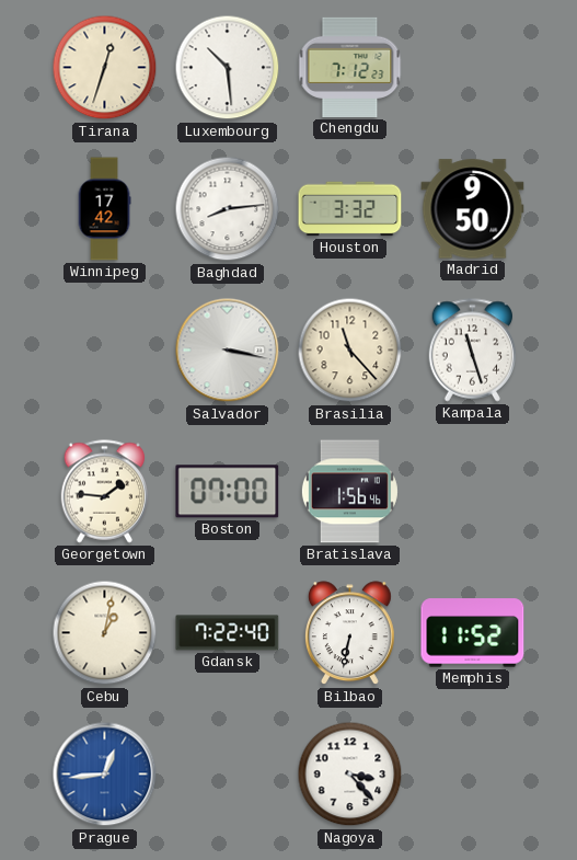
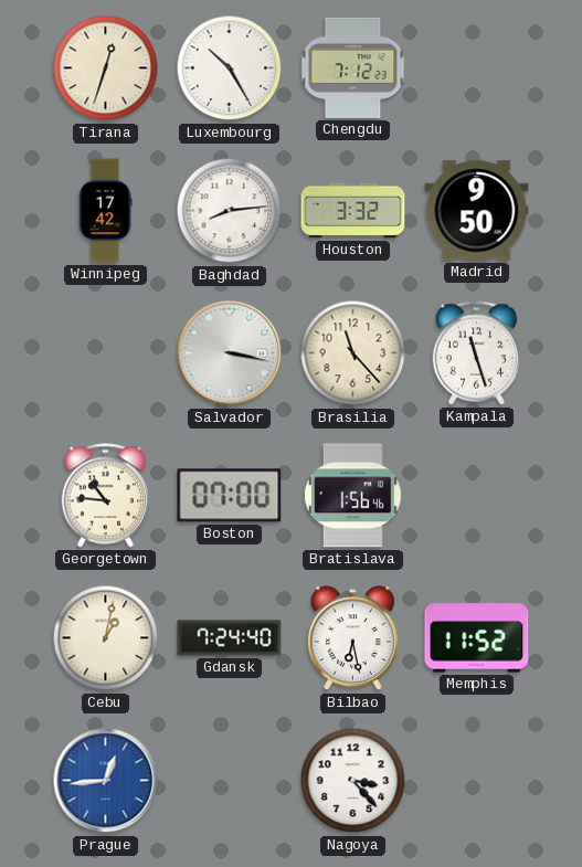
Luxembourg: 10:29 -> 10:25
Georgetown: 1:46 -> 10:46
Gdansk: 7:22 -> 7:24
Bilbao: 6:32 -> 6:28
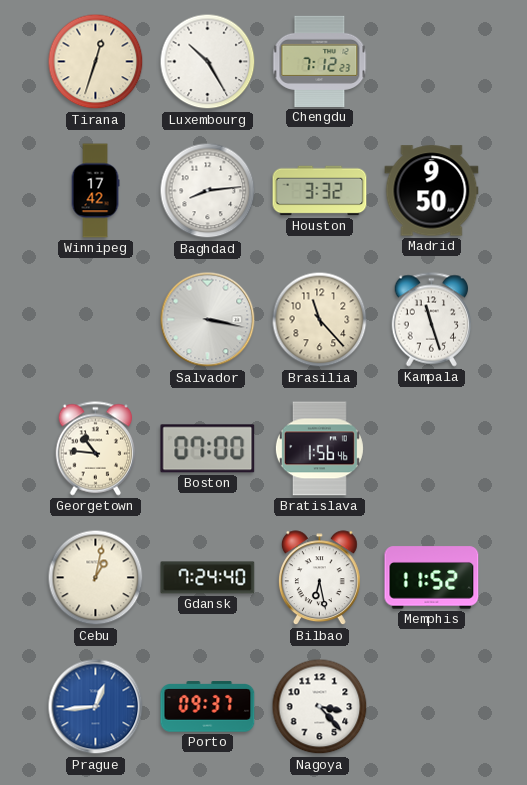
Porto: none -> 09:37
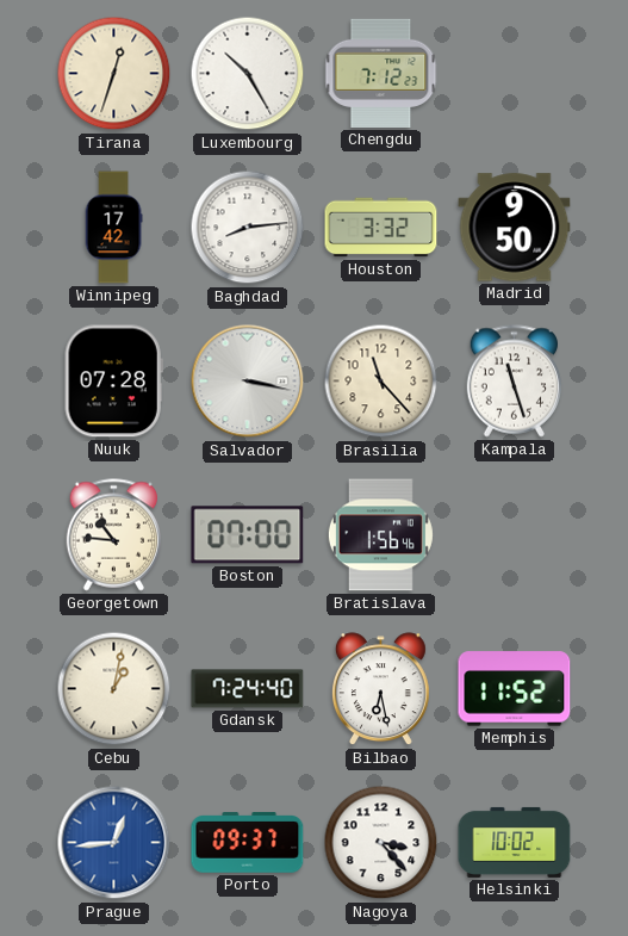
Nuuk: none -> 07:28
Helsinki: none -> 10:02
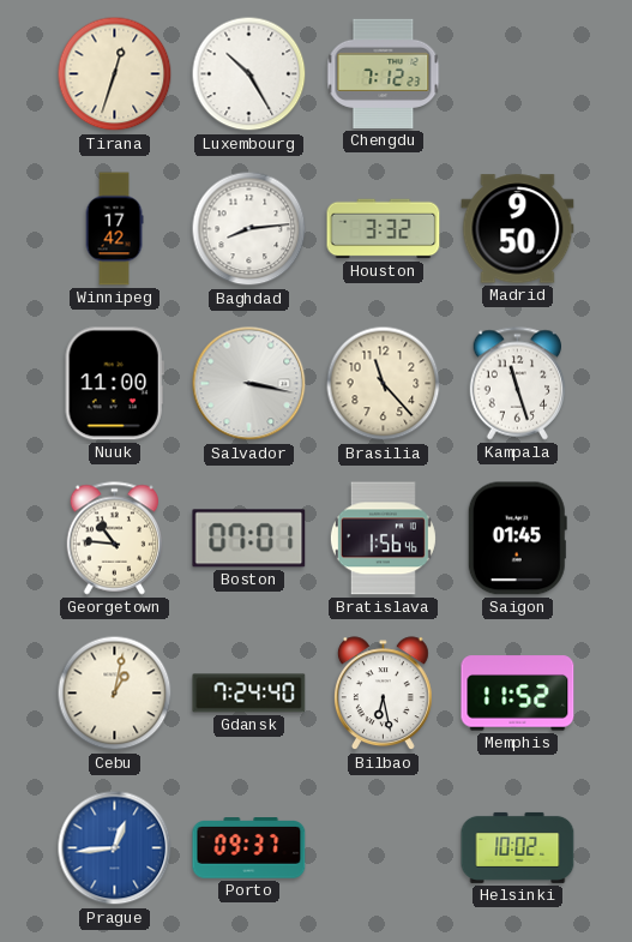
Nuuk: 07:28 -> 11:00
Boston: 07:00 -> 07:01
Saigon: none -> 01:45
Nagoya: 3:23 -> none
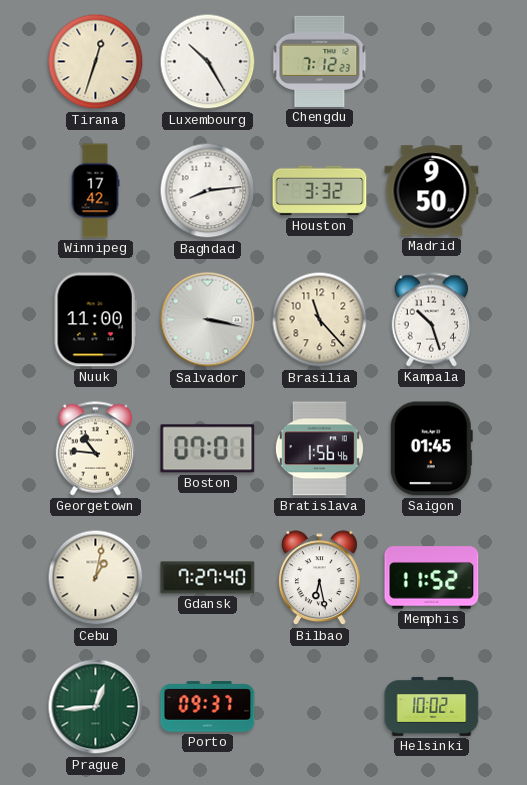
Kampala: 11:27 -> 10:27
Gdansk: 7:24 -> 7:27
Prague dial: blue -> green
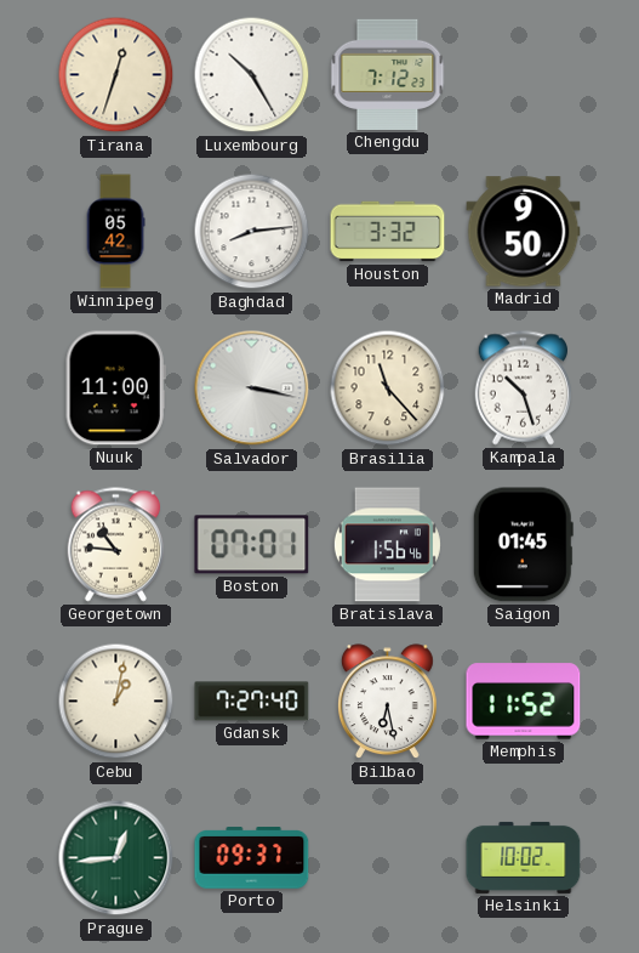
Winnipeg: 17:42 -> 05:42
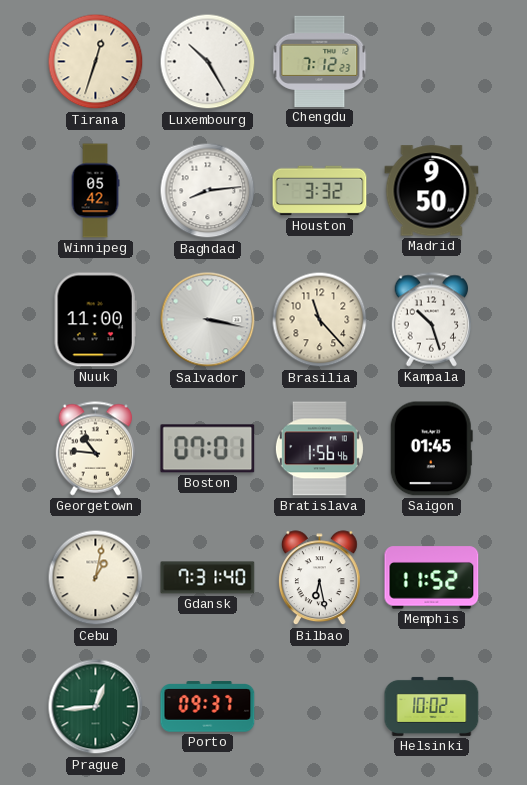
Gdansk: 7:27 -> 7:31
